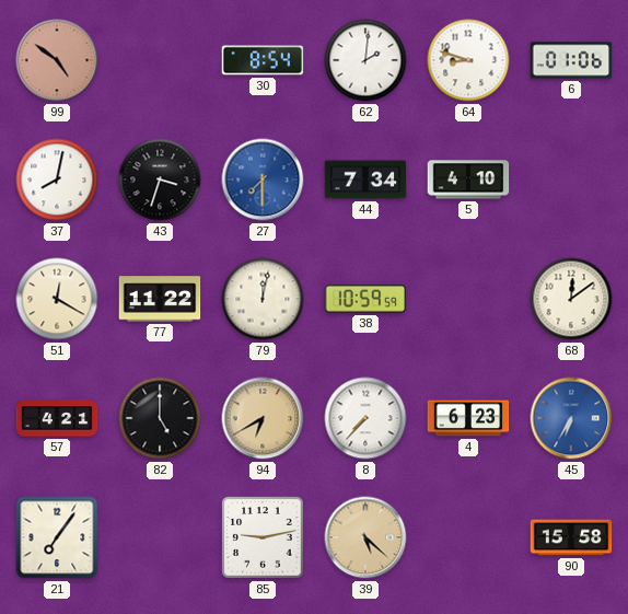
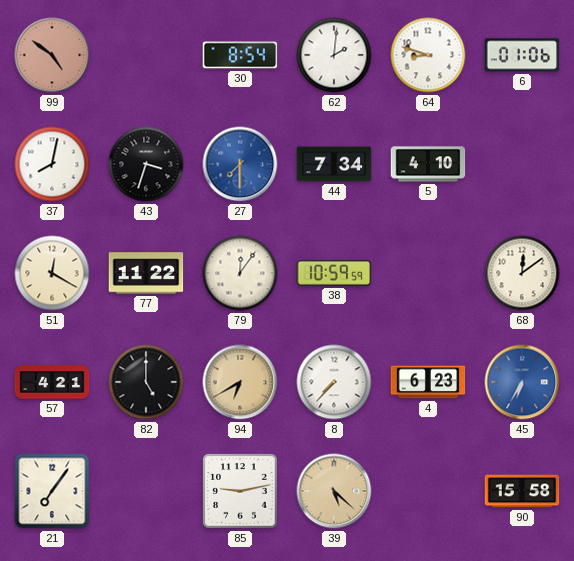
79: 12:02 -> 12:06
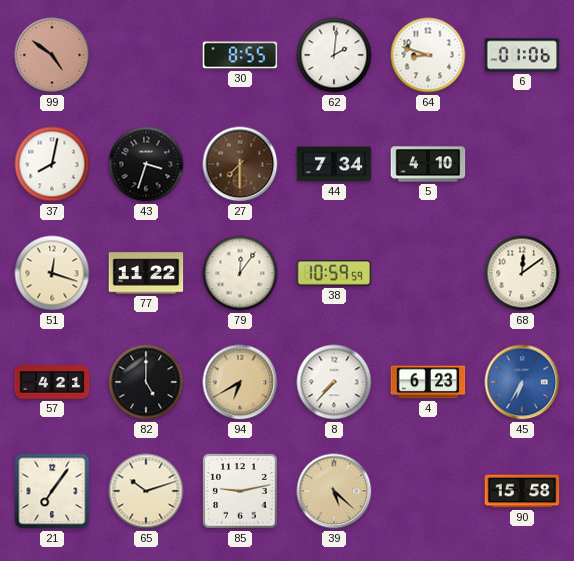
30: 8:54 -> 8:55
27 dial: blue -> brown
51: 12:20 -> 12:18
65: none -> 10:12
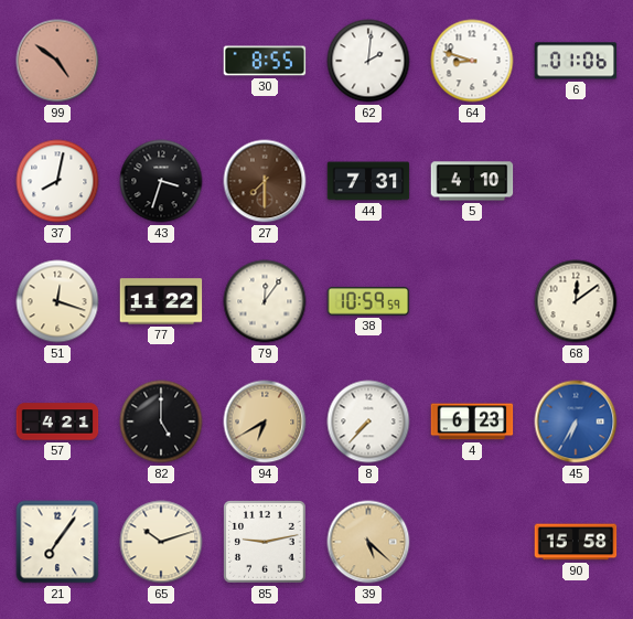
44: 7:34 -> 7:31
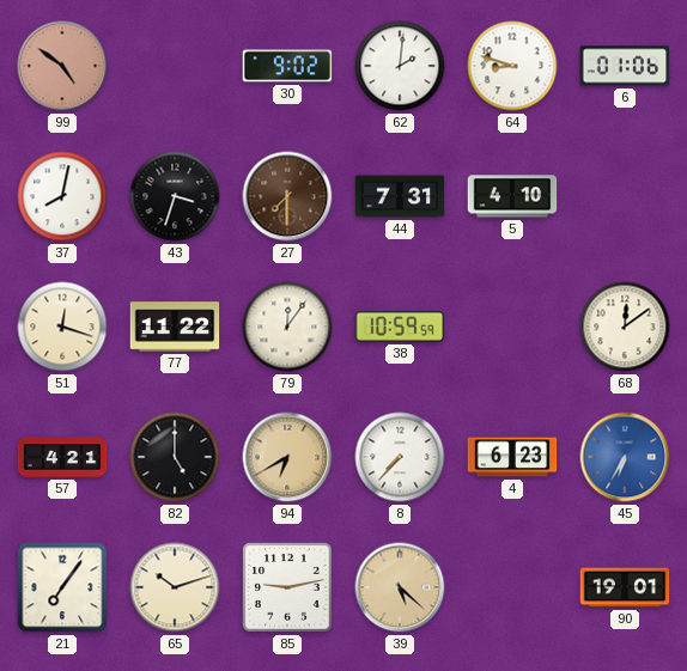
30: 8:55 -> 9:02
90: 15:58 -> 19:01
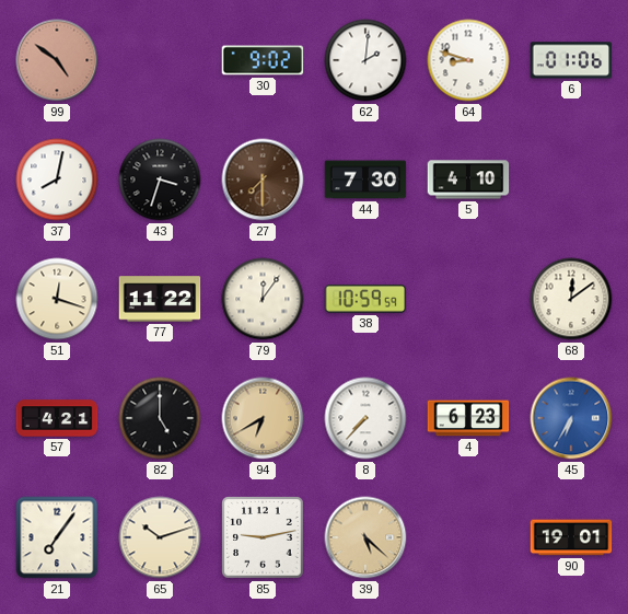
44: 7:31 -> 7:30
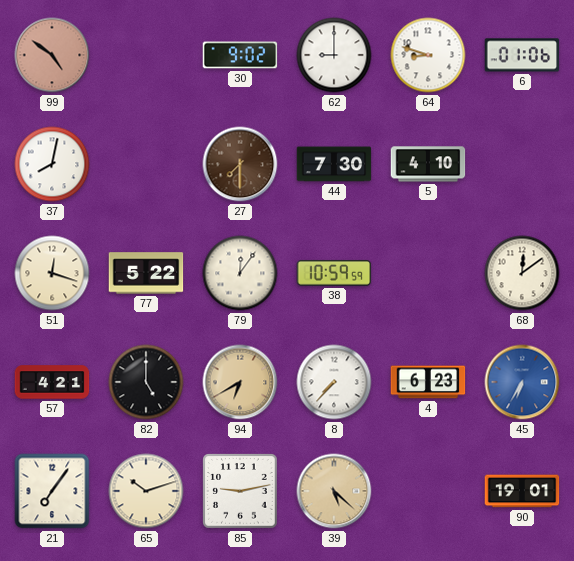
62: 2:01 -> 9:00
43: 3:33 -> none
77: 11:22 -> 5:22
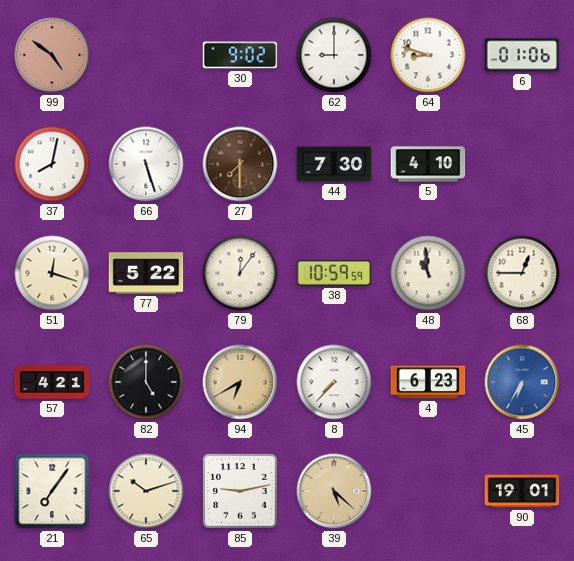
66: none -> 5:27
48: none -> 10:59
68: 12:09 -> 12:45
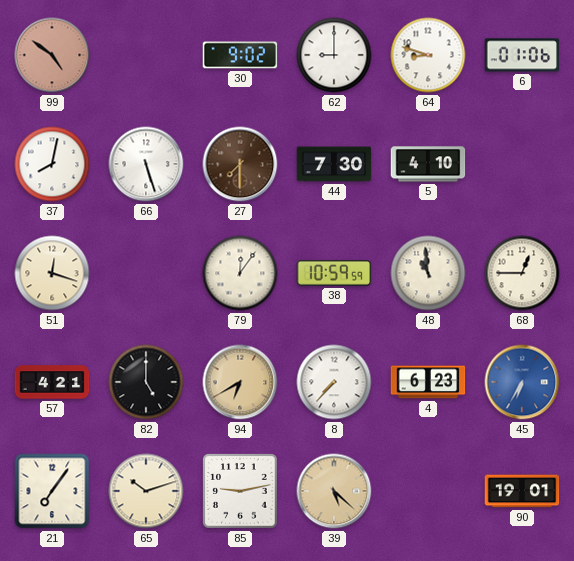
77: 5:22 -> none
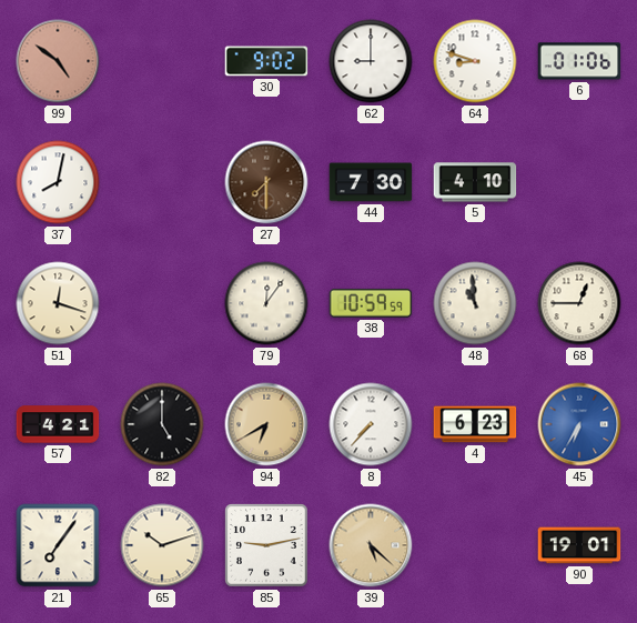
66: 5:27 -> none
